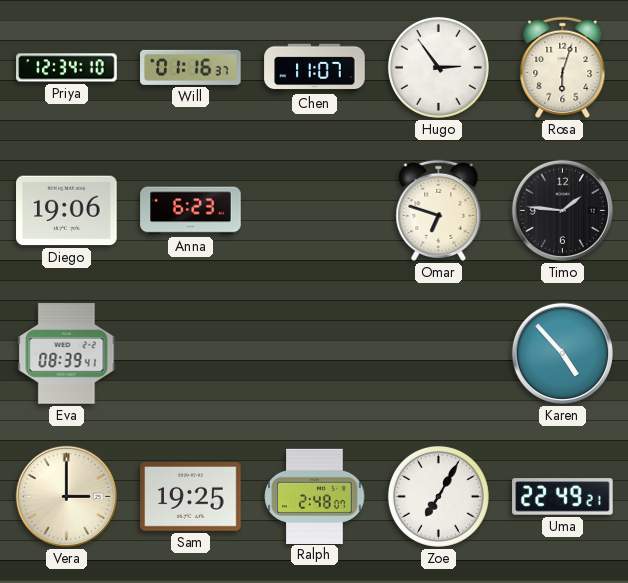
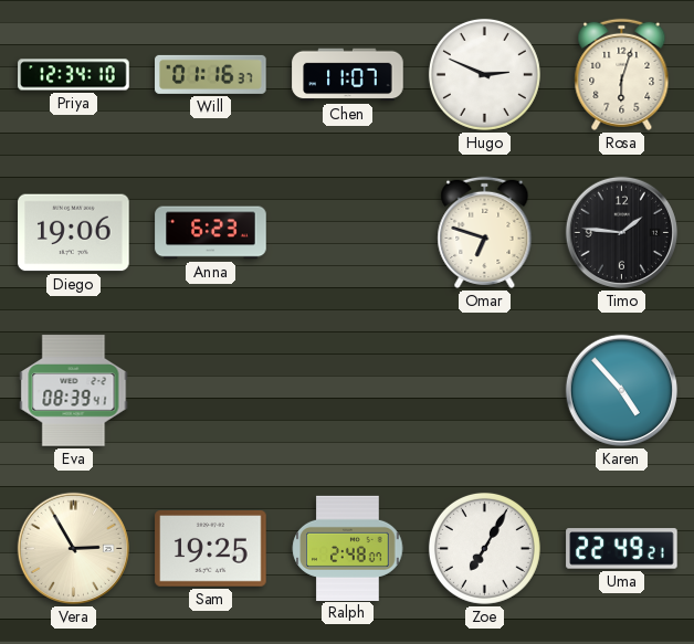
Hugo: 2:54 -> 2:49
Vera: 3:00 -> 2:55
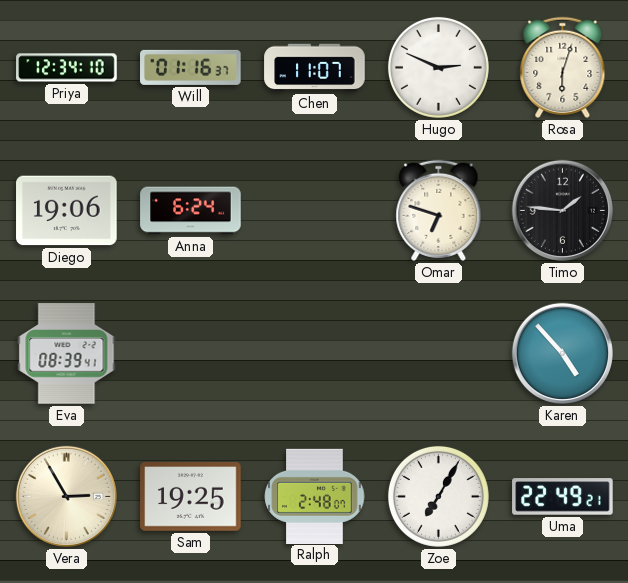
Anna: 6:23 -> 6:24
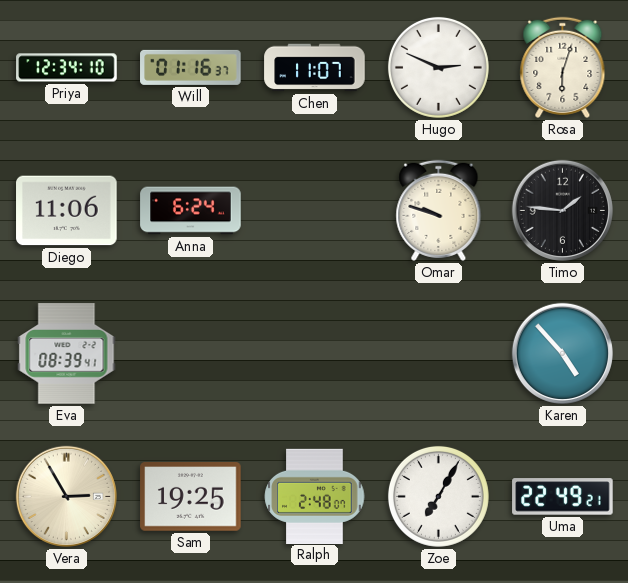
Diego: 19:06 -> 11:06
Omar: 6:48 -> 9:48
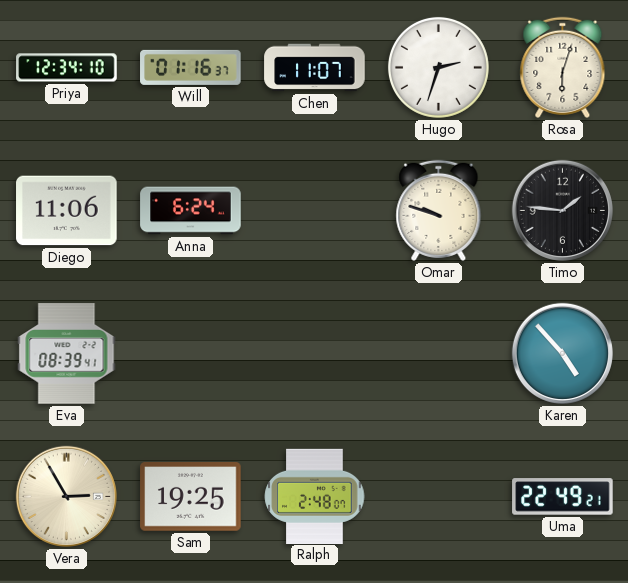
Hugo: 2:49 -> 2:33
Zoe: 7:05 -> none
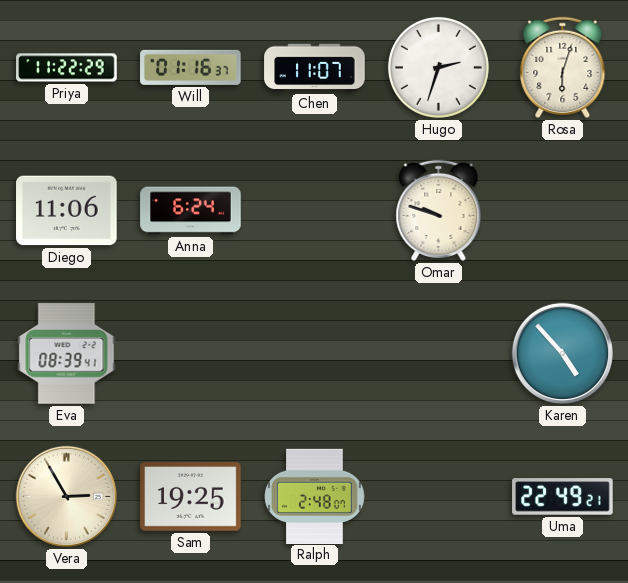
Priya: 12:34 -> 11:22
Timo: 1:46 -> none
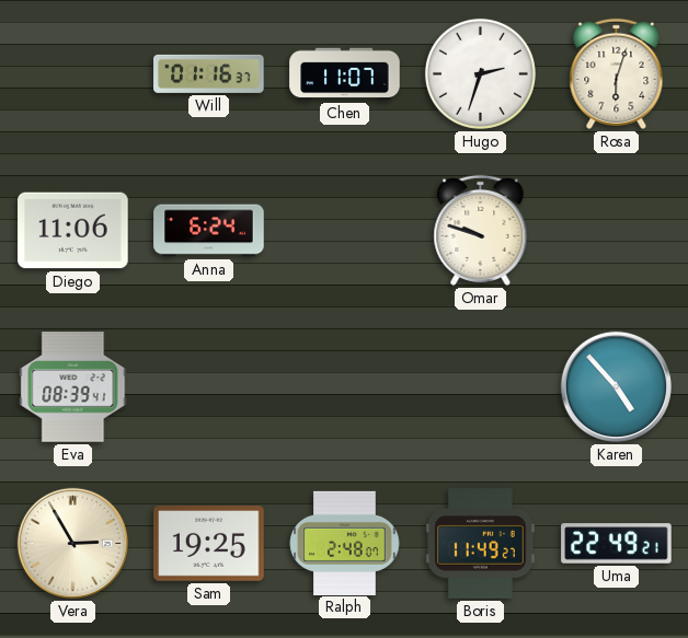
Priya: 11:22 -> none
Boris: none -> 11:49
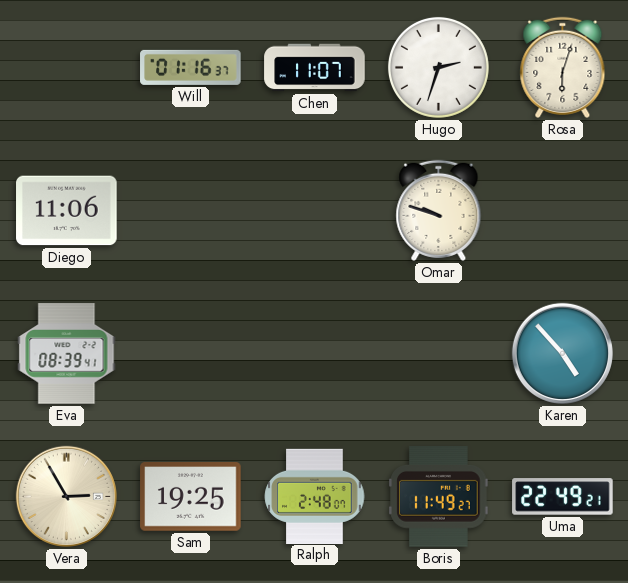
Anna: 6:24 -> none
